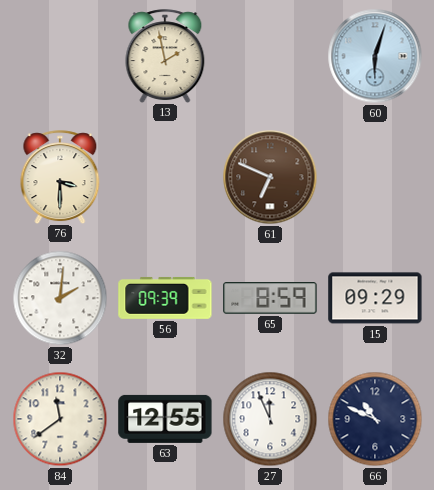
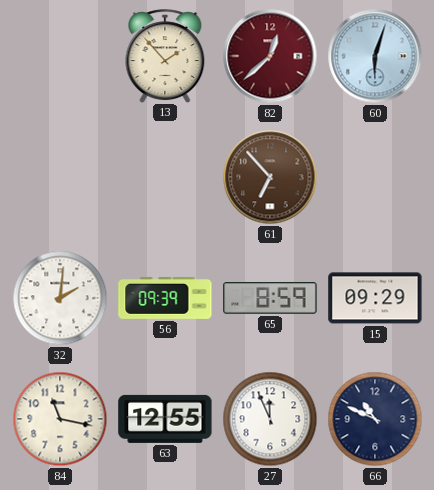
13: 1:58 -> 1:53
82: none -> 12:38
76: 3:30 -> none
61: 6:49 -> 6:53
84: 11:39 -> 11:17
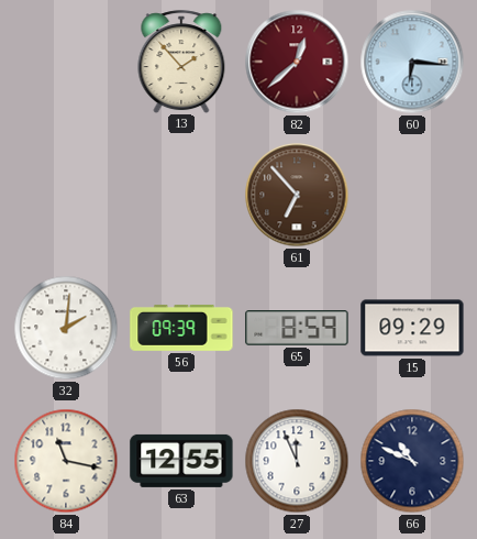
60: 6:03 -> 6:16
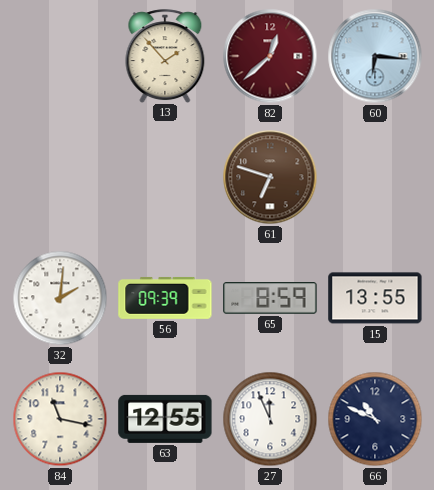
61: 6:53 -> 6:48
15: 09:29 -> 13:55
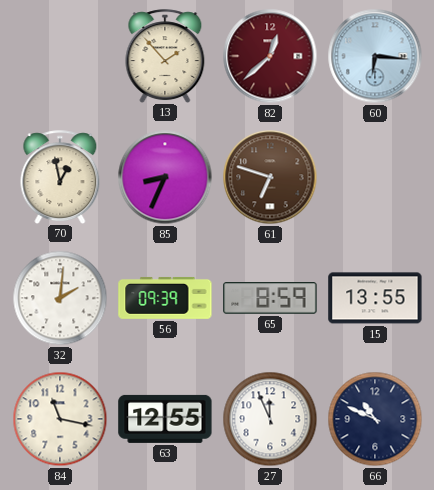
70: none -> 12:58
85: none -> 8:34
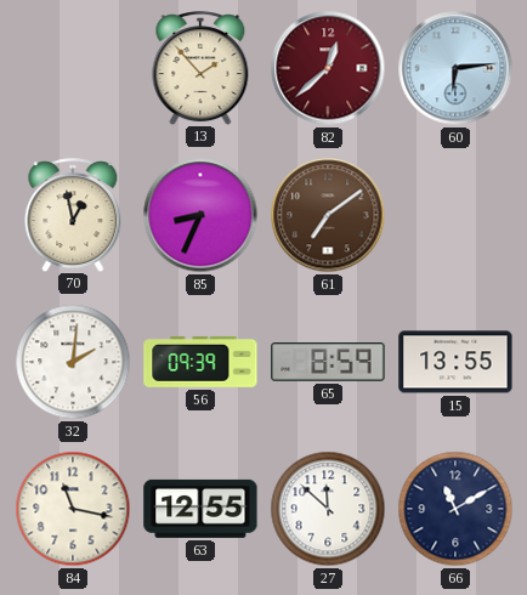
60: 6:16 -> 6:14
61: 6:48 -> 7:09
27: 11:56 -> 11:52
66: 10:49 -> 11:10
